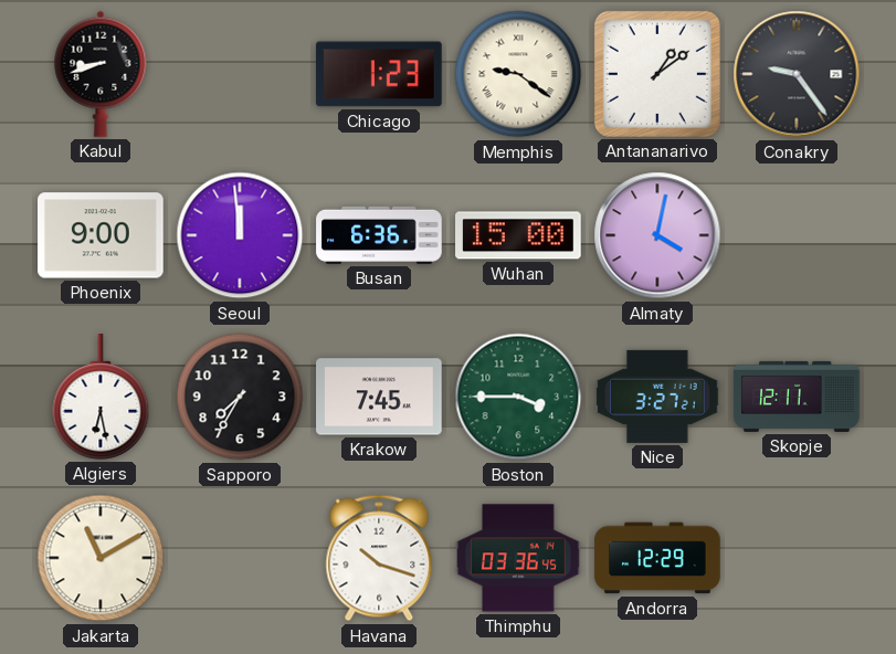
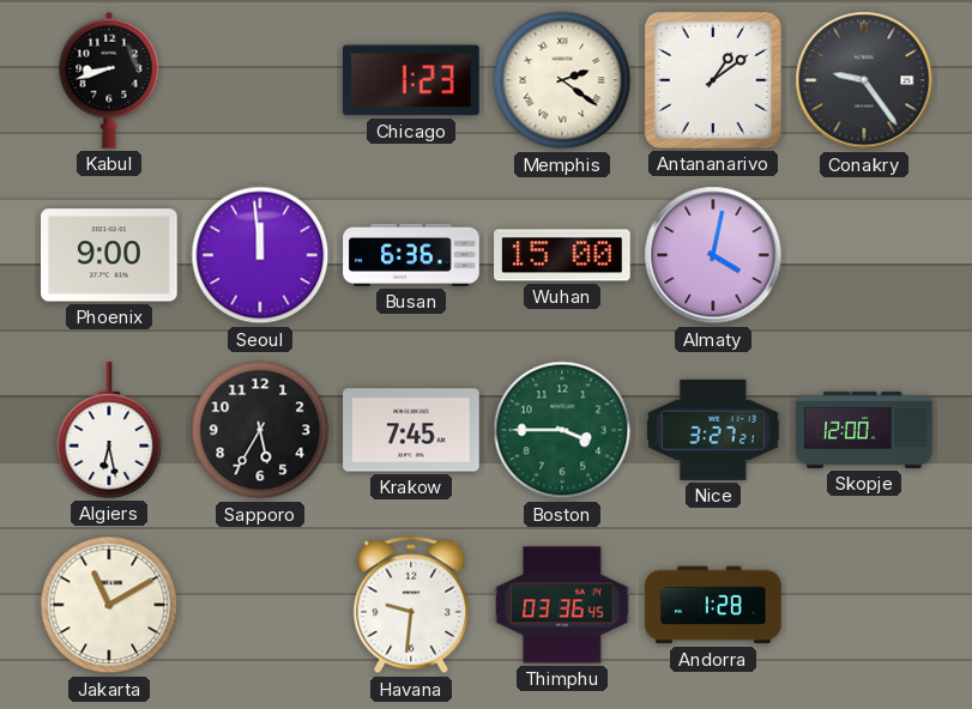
Memphis: 9:21 -> 2:21
Sapporo: 7:35 -> 5:35
Skopje: 12:11 -> 12:00
Havana: 10:18 -> 9:31
Andorra: 12:29 -> 1:28
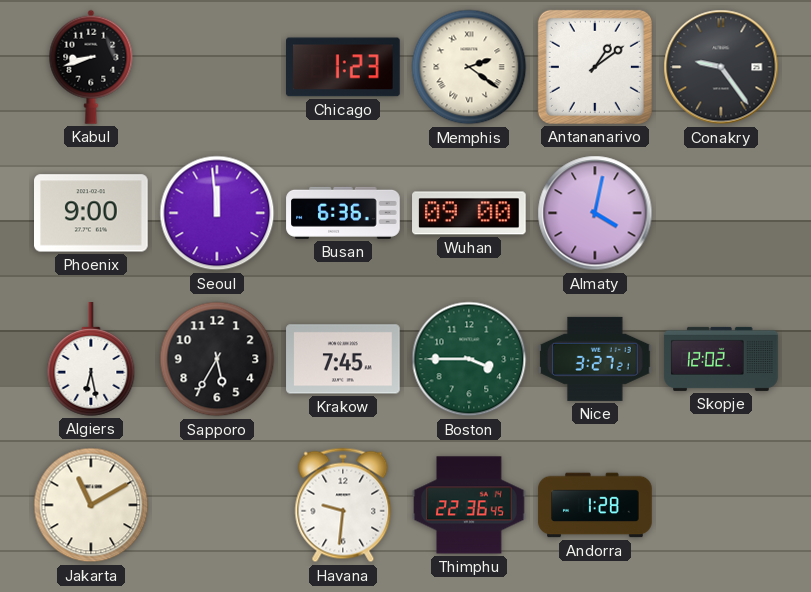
Wuhan: 15:00 -> 09:00
Skopje: 12:00 -> 12:02
Thimphu: 03:36 -> 22:36
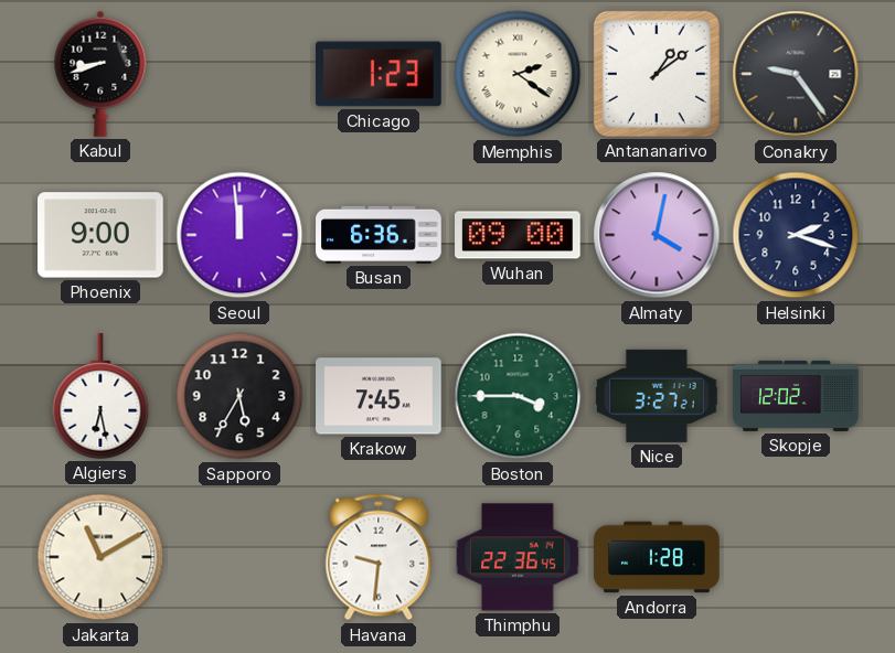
Helsinki: none -> 2:18
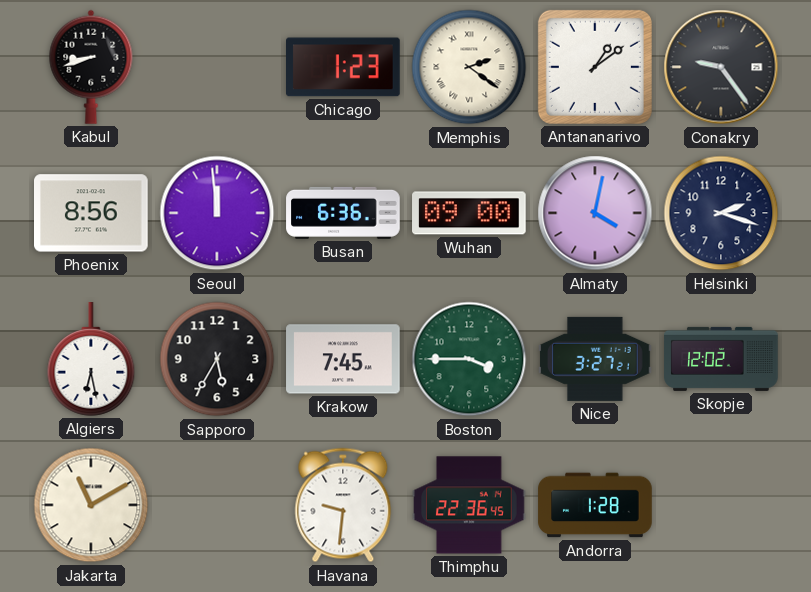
Phoenix: 9:00 -> 8:56
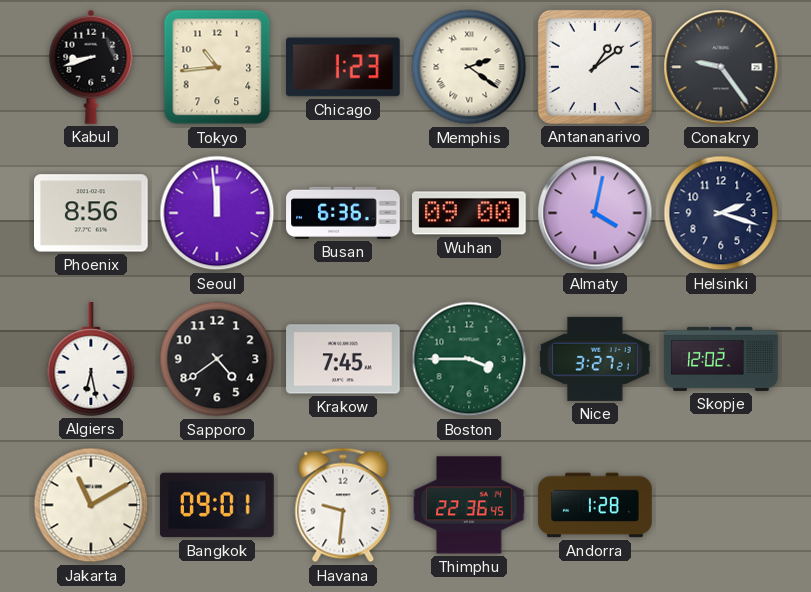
Tokyo: none -> 10:44
Sapporo: 5:35 -> 4:39
Bangkok: none -> 09:01
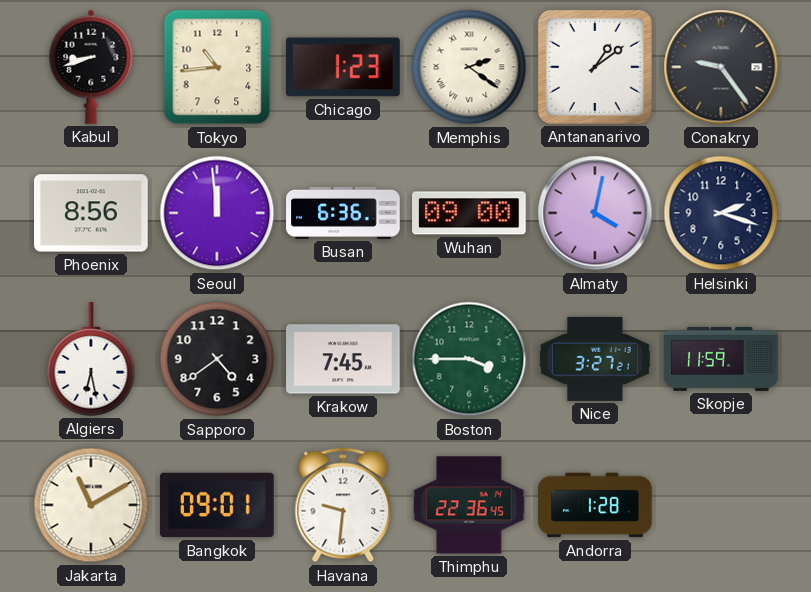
Skopje: 12:02 -> 11:59
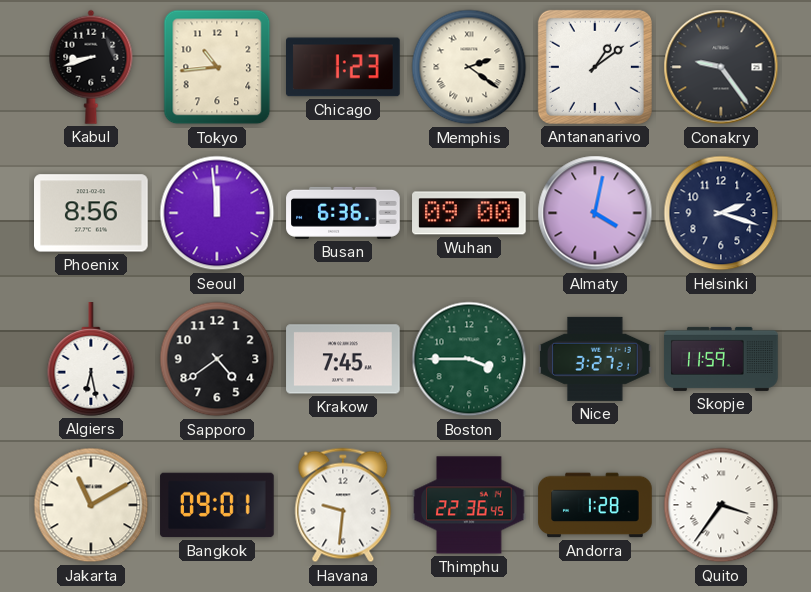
Quito: none -> 3:36
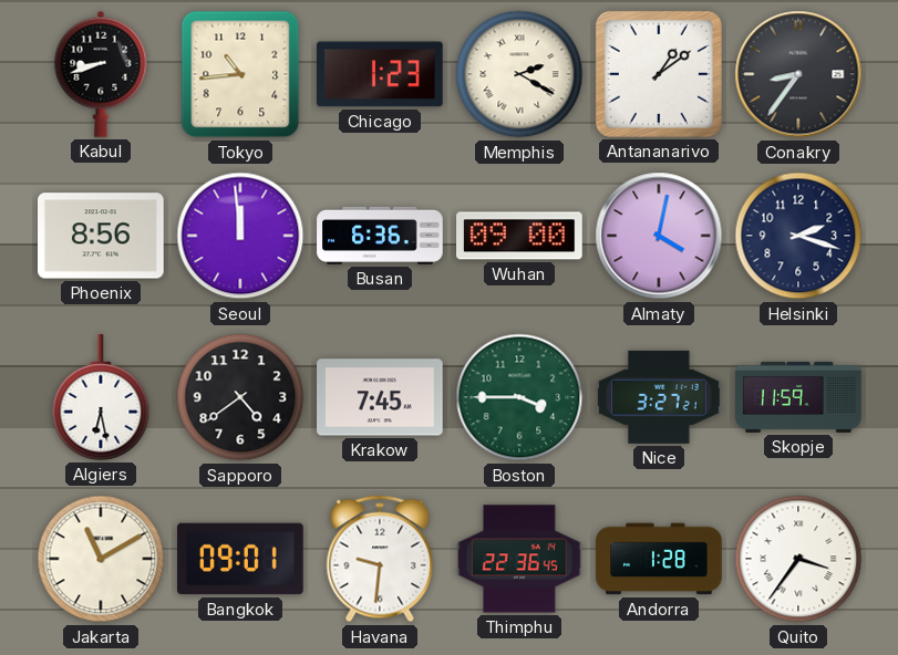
Memphis: 2:21 -> 2:20
Conakry: 9:24 -> 8:36
